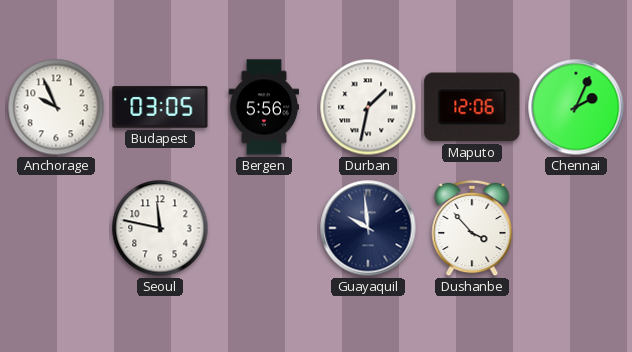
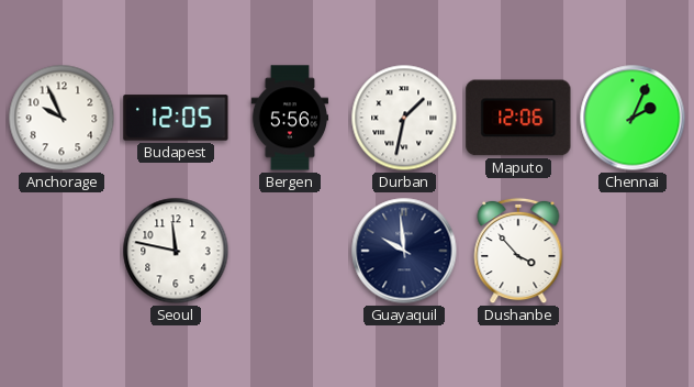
Budapest: 03:05 -> 12:05
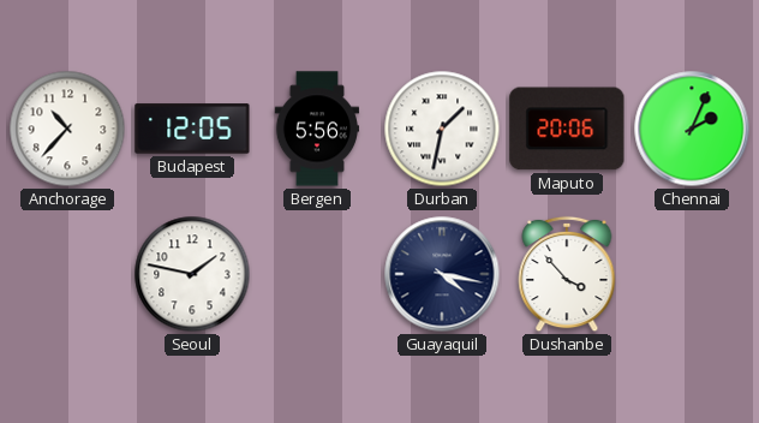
Anchorage: 9:56 -> 10:37
Maputo: 12:06 -> 20:06
Seoul: 11:47 -> 1:47
Guayaquil: 9:59 -> 4:17
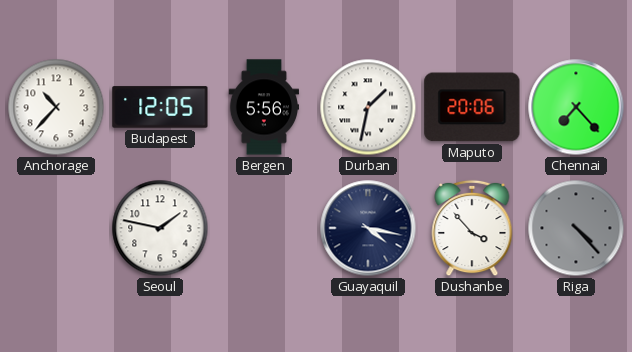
Chennai: 2:04 -> 7:23
Riga: none -> 4:23
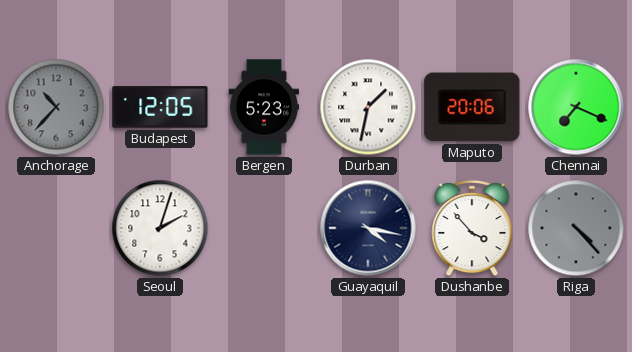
Anchorage dial: white -> grey
Bergen: 5:56 -> 5:23
Chennai: 7:23 -> 7:19
Seoul: 1:47 -> 2:03
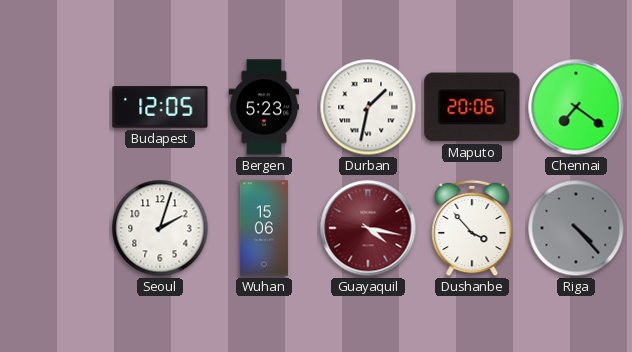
Anchorage: 10:37 -> none
Chennai: 7:19 -> 7:21
Wuhan: none -> 15:06
Guayaquil dial: navy -> burgundy
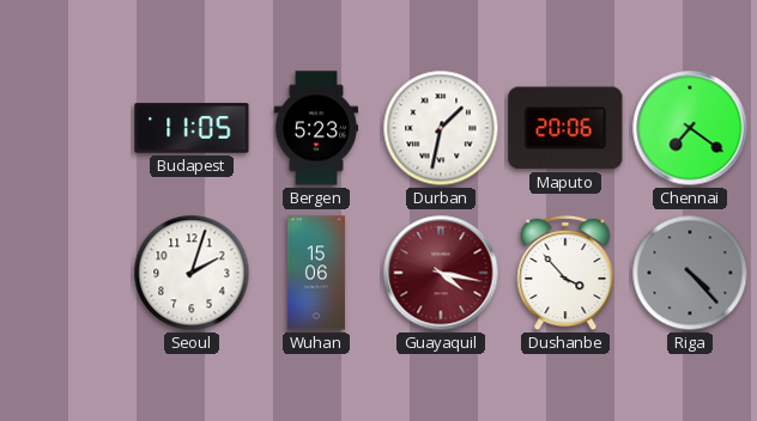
Budapest: 12:05 -> 11:05
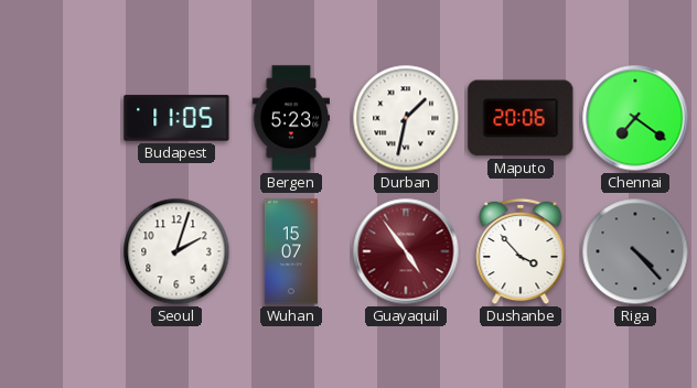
Wuhan: 15:06 -> 15:07
Guayaquil: 4:17 -> 4:54
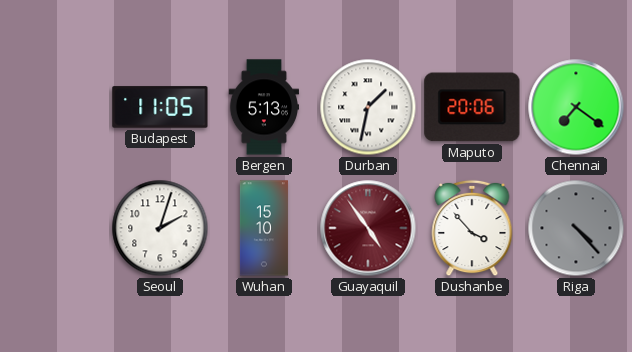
Bergen: 5:23 -> 5:13
Wuhan: 15:07 -> 15:10
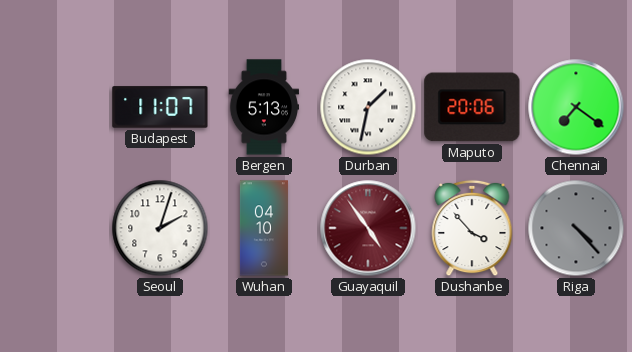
Budapest: 11:05 -> 11:07
Wuhan: 15:10 -> 04:10
